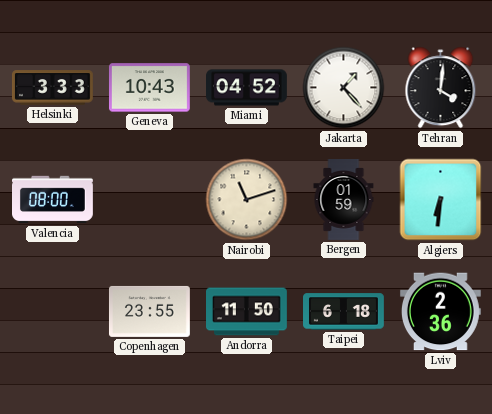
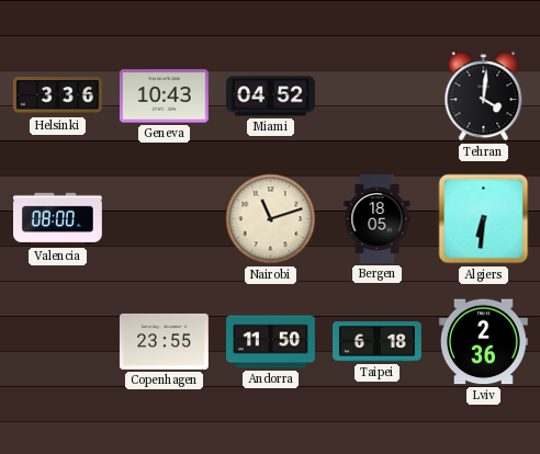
Helsinki: 3:33 -> 3:36
Jakarta: 1:23 -> none
Bergen: 01:59 -> 18:05
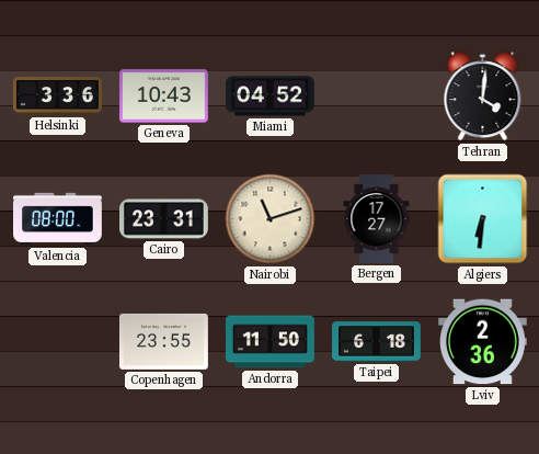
Cairo: none -> 23:31
Bergen: 18:05 -> 17:27
